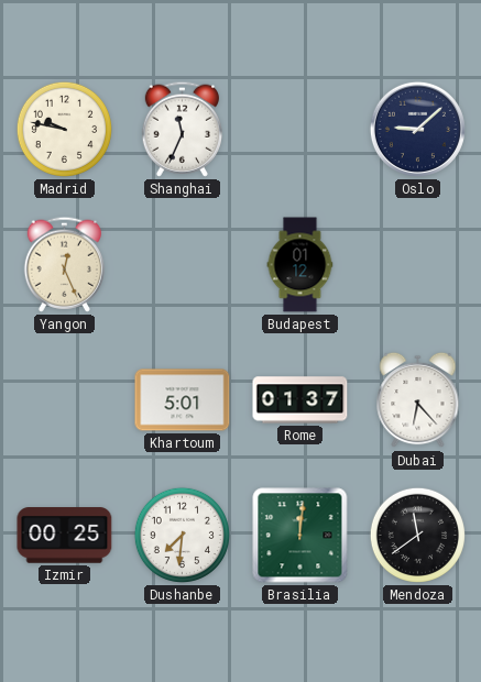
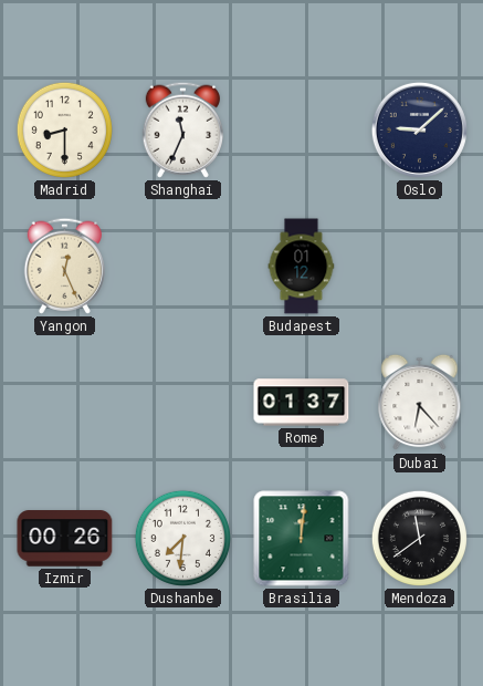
Madrid: 9:47 -> 8:30
Khartoum: 5:01 -> none
Izmir: 00:25 -> 00:26
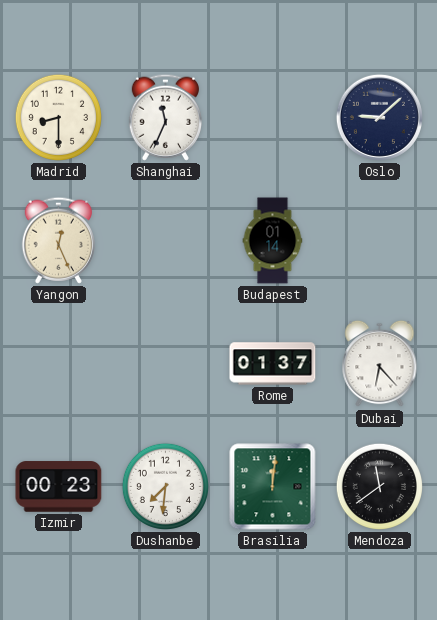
Budapest: 01:12 -> 01:14
Izmir: 00:26 -> 00:23
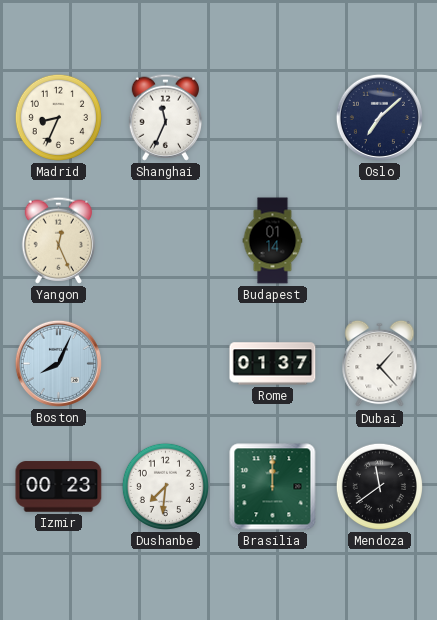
Madrid: 8:30 -> 8:34
Oslo: 9:08 -> 7:08
Boston: none -> 8:04
Dubai: 6:23 -> 1:23
Brasilia: 12:01 -> 12:00
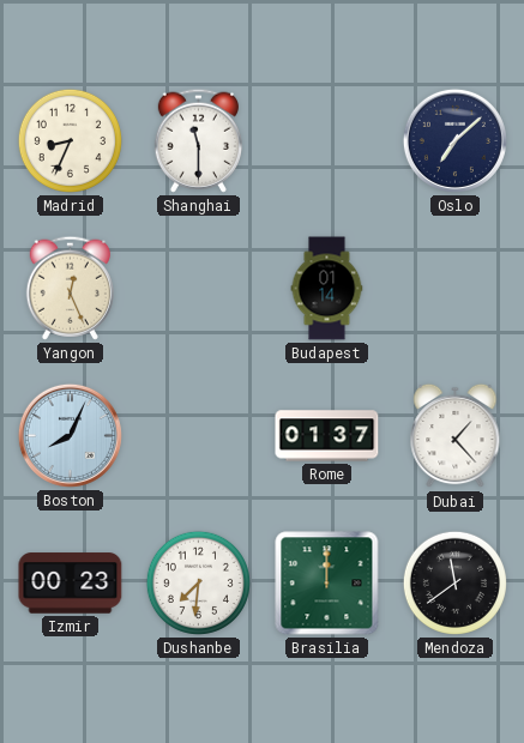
Shanghai: 11:34 -> 11:30
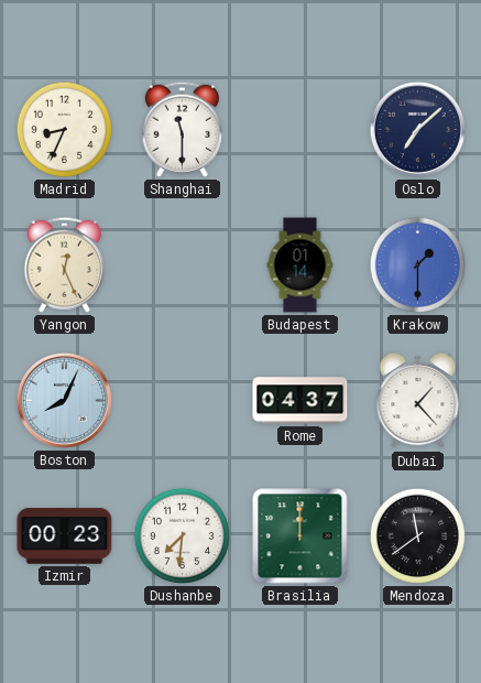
Krakow: none -> 1:30
Rome: 01:37 -> 04:37
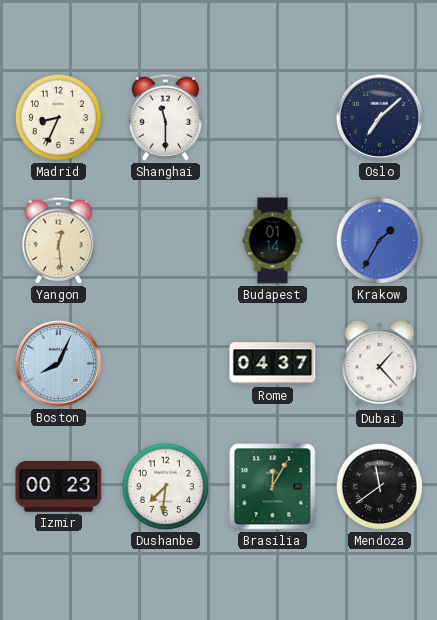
Yangon: 12:26 -> 12:29
Krakow: 1:30 -> 1:35
Brasilia: 12:00 -> 12:05
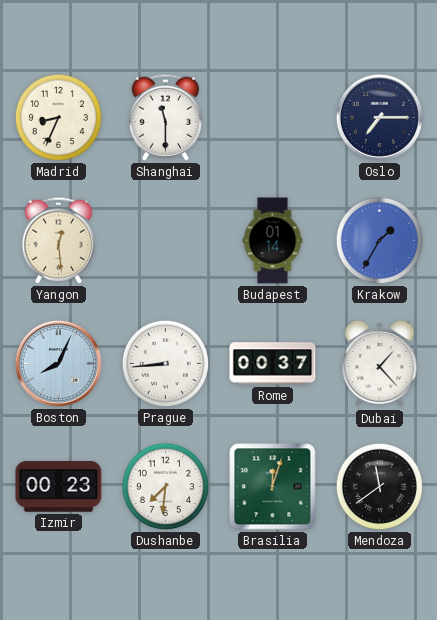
Oslo: 7:08 -> 7:15
Prague: none -> 8:44
Rome: 04:37 -> 00:37
Brasilia: 12:05 -> 12:03
